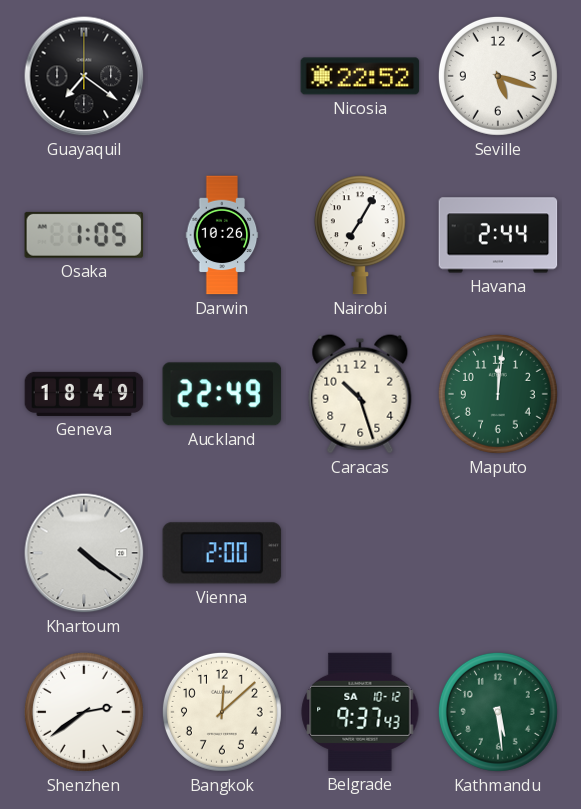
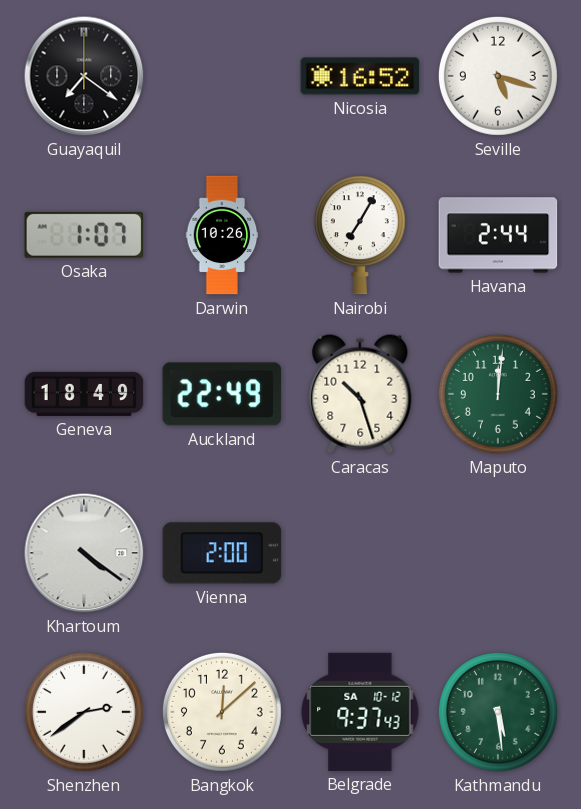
Nicosia: 22:52 -> 16:52
Osaka: 1:05 -> 1:07
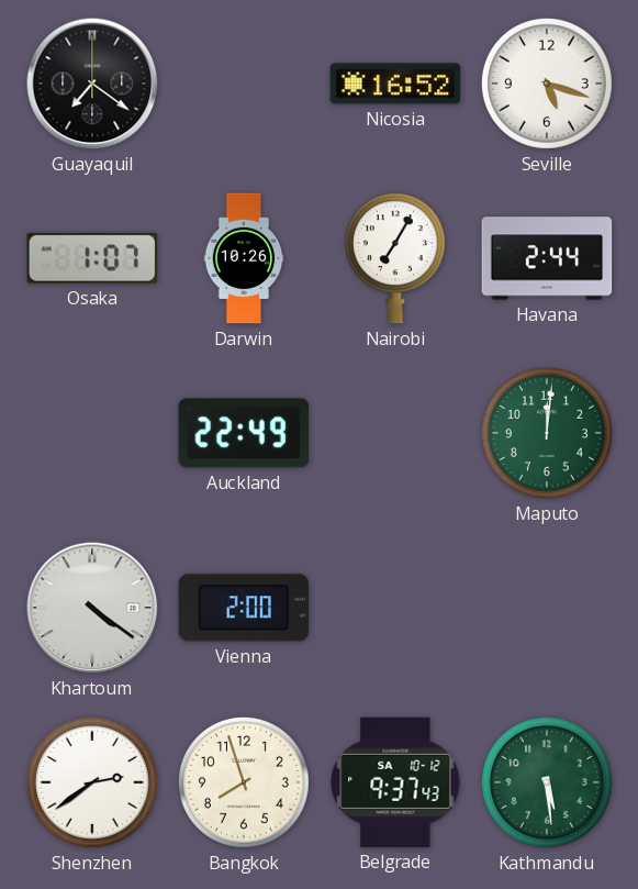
Geneva: 18:49 -> none
Caracas: 10:27 -> none
Bangkok: 12:08 -> 7:57
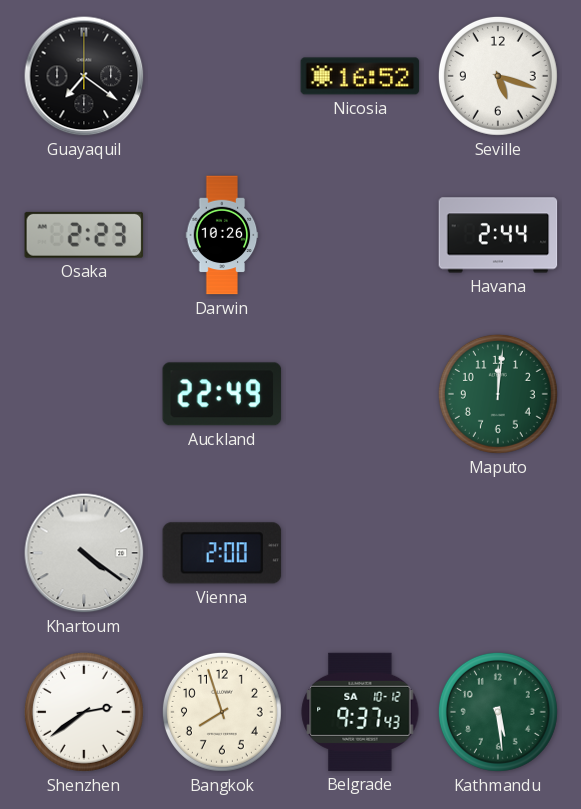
Osaka: 1:07 -> 2:23
Nairobi: 7:05 -> none
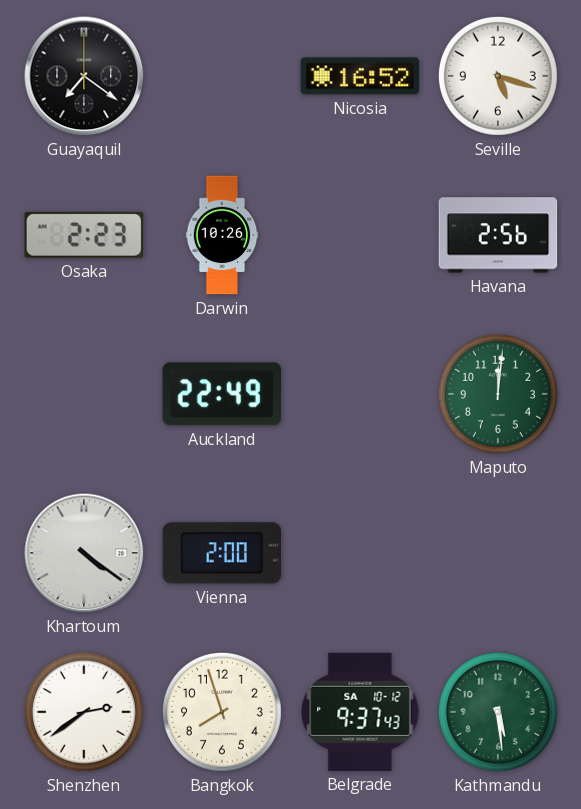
Havana: 2:44 -> 2:56
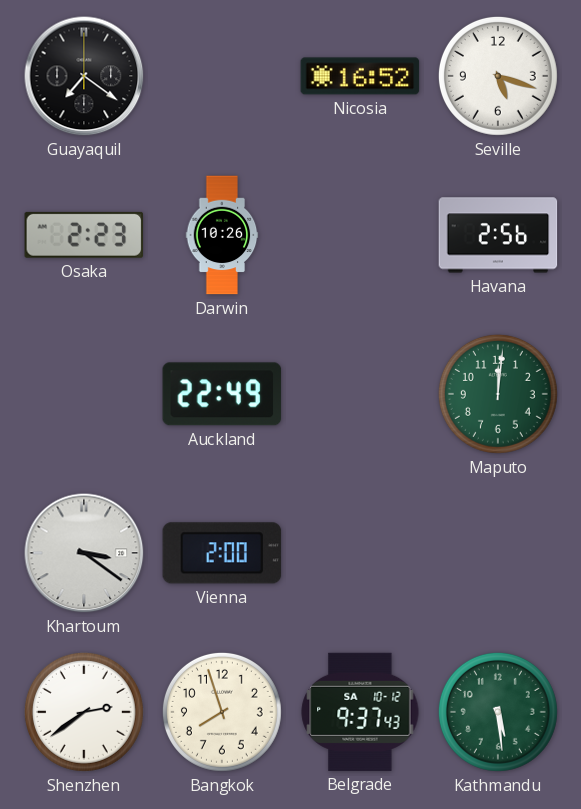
Khartoum: 4:21 -> 3:21
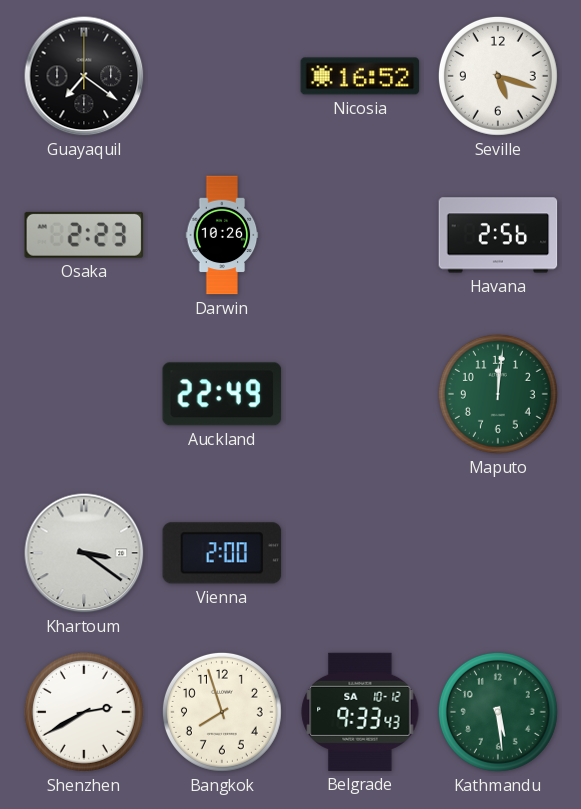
Shenzhen: 2:39 -> 2:40
Belgrade: 9:37 -> 9:33
